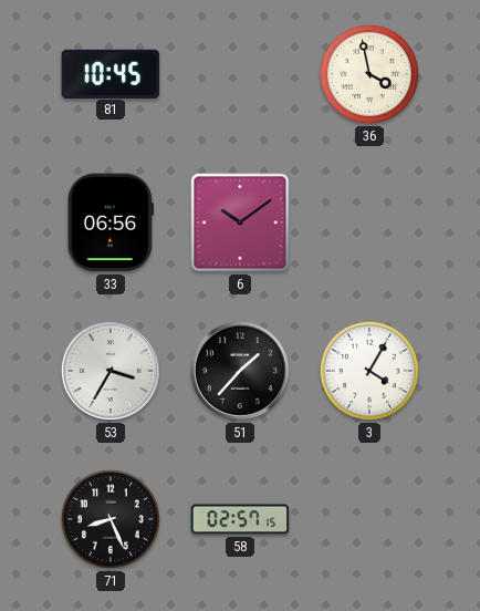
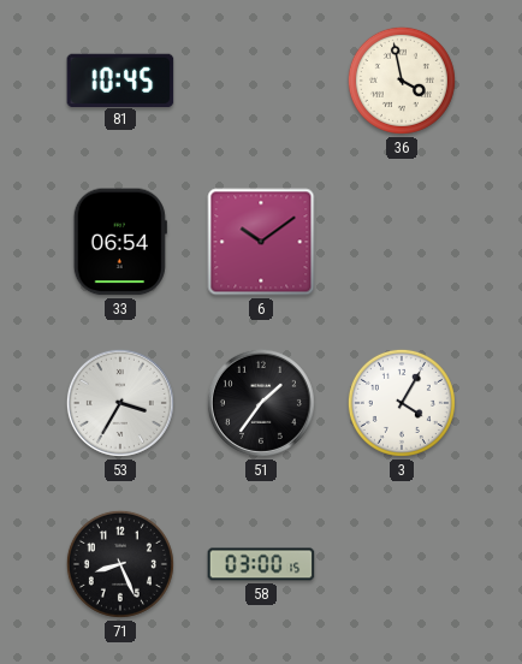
33: 06:56 -> 06:54
51: 1:37 -> 1:36
58: 02:57 -> 03:00
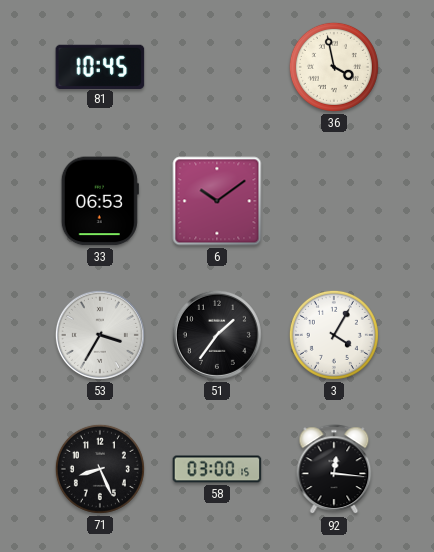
33: 06:54 -> 06:53
92: none -> 12:16
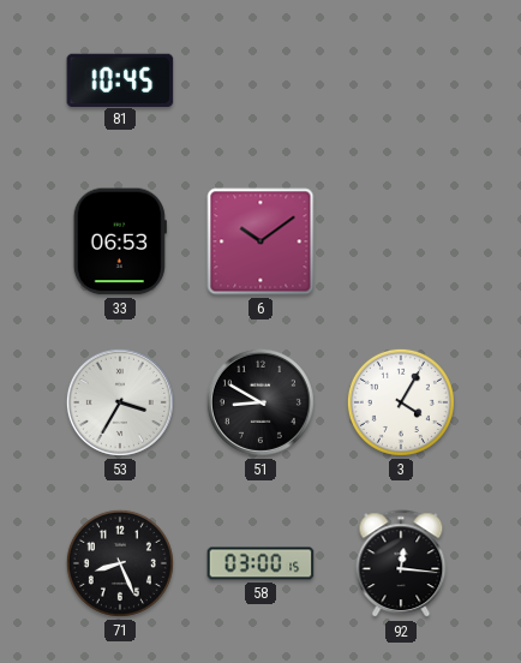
36: 3:58 -> none
51: 1:36 -> 8:50
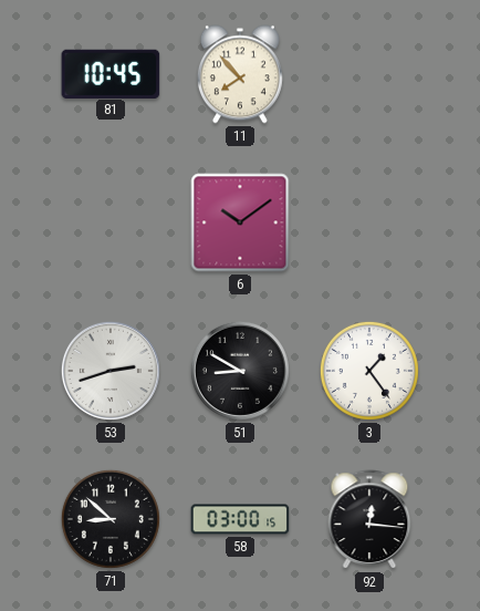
11: none -> 7:53
33: 06:53 -> none
53: 3:35 -> 2:42
3: 4:05 -> 1:24
71: 8:26 -> 8:52
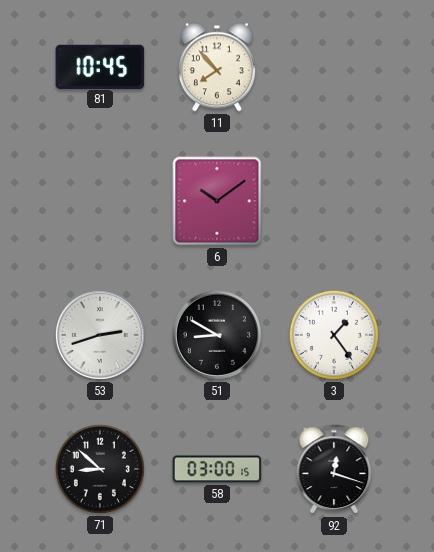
92: 12:16 -> 12:18
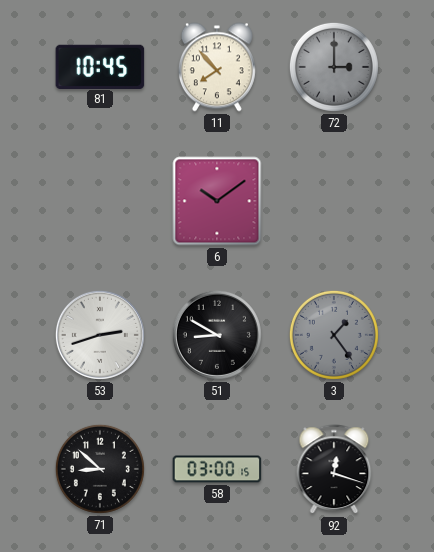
72: none -> 3:00
3 dial: white -> grey
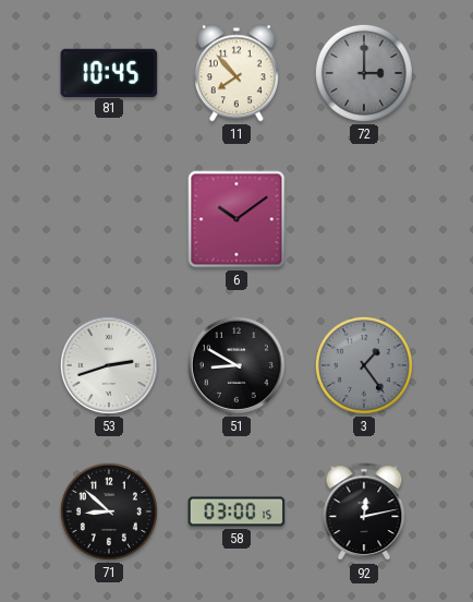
92: 12:18 -> 12:13
